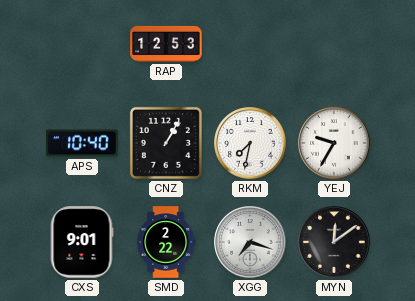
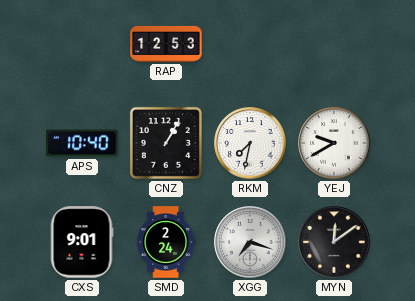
YEJ: 9:35 -> 9:40
SMD: 2:22 -> 2:24
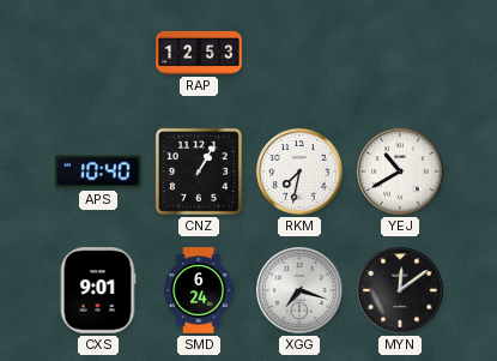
YEJ: 9:40 -> 10:40
SMD: 2:24 -> 6:24
